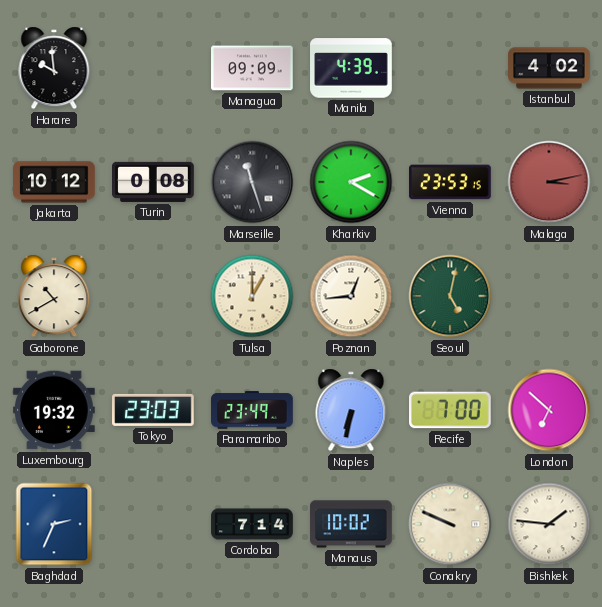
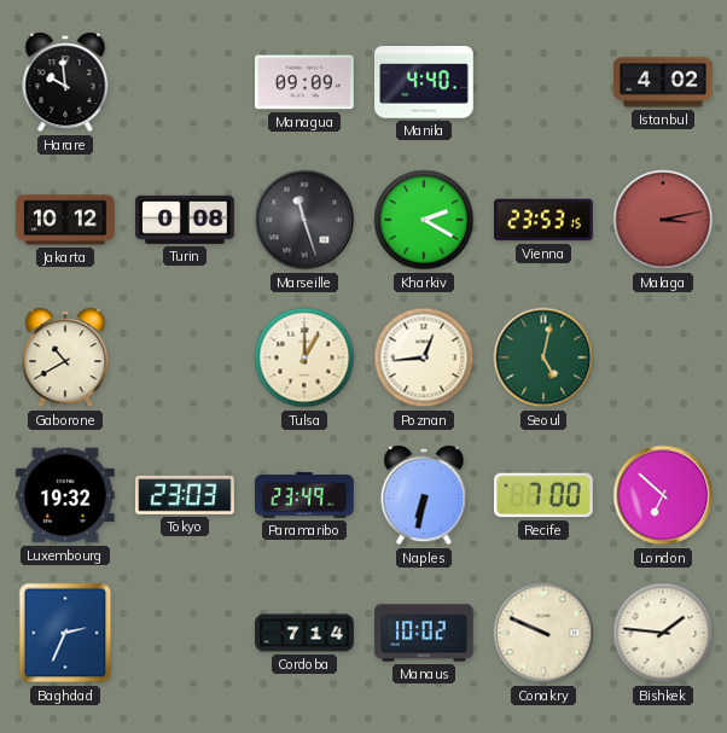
Manila: 4:39 -> 4:40
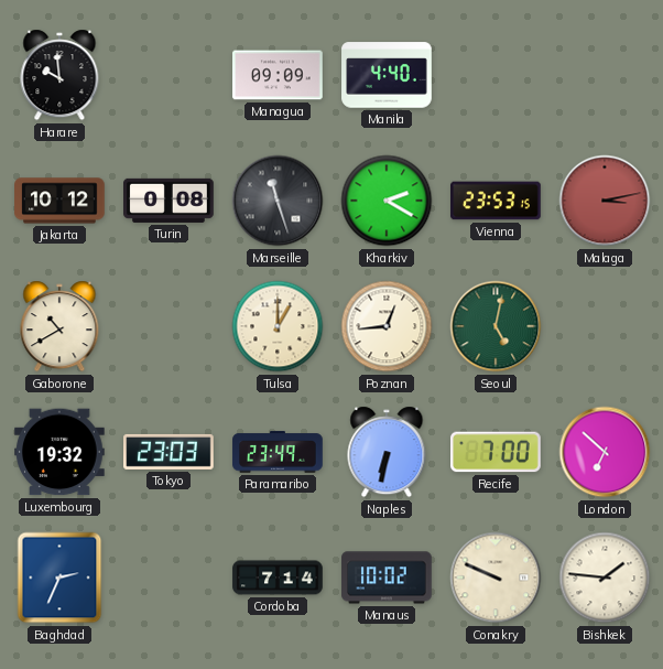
Istanbul: 4:02 -> none
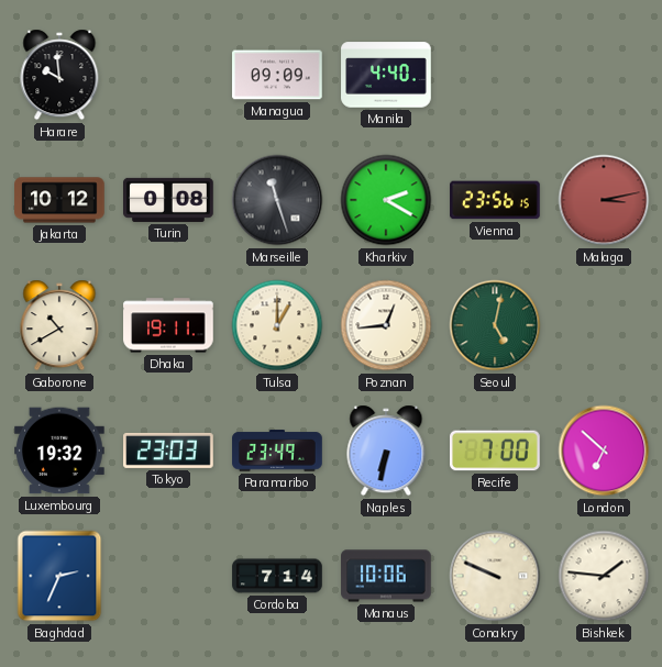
Vienna: 23:53 -> 23:56
Dhaka: none -> 19:11
Manaus: 10:02 -> 10:06
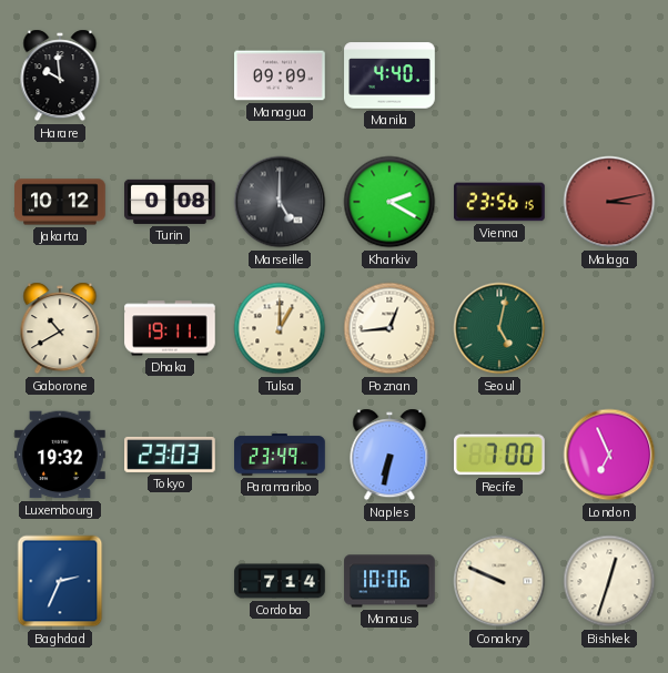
Marseille: 11:27 -> 5:00
London: 6:52 -> 6:56
Bishkek: 1:46 -> 12:33
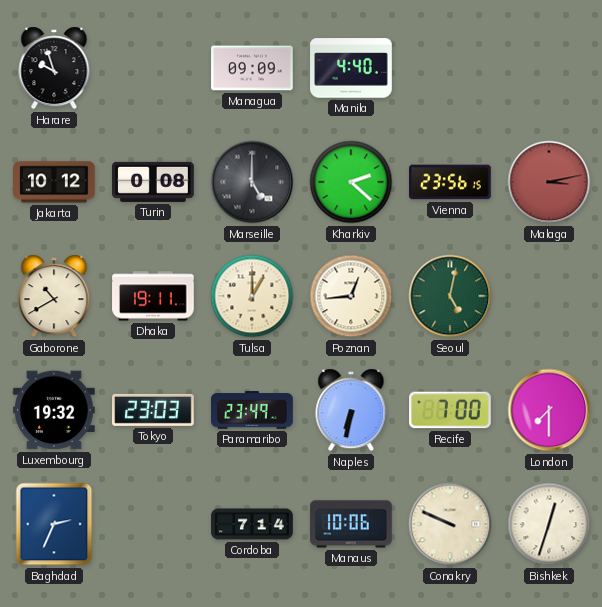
Harare: 9:59 -> 9:57
Kharkiv: 2:20 -> 2:22
London: 6:56 -> 7:30
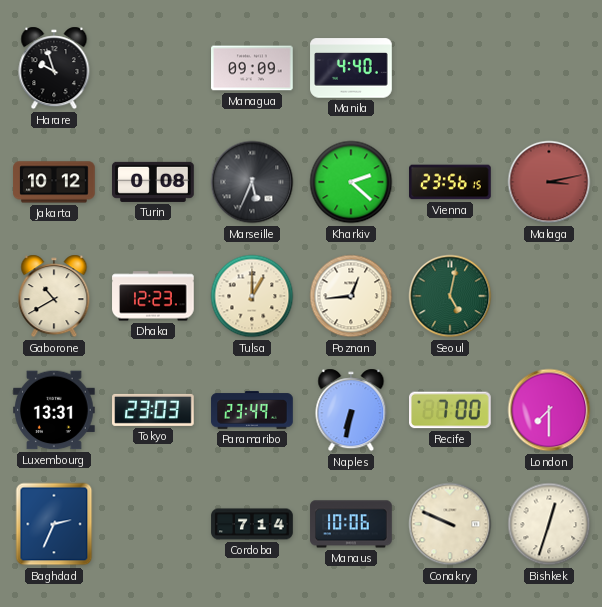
Marseille: 5:00 -> 5:34
Dhaka: 19:11 -> 12:23
Luxembourg: 19:32 -> 13:31
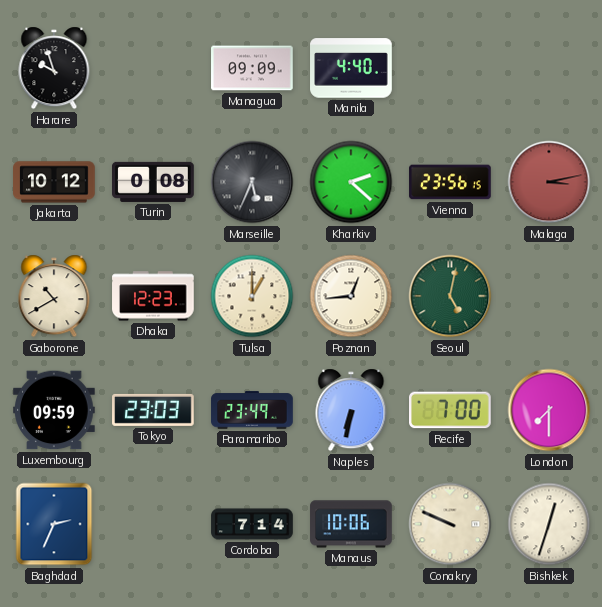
Luxembourg: 13:31 -> 09:59
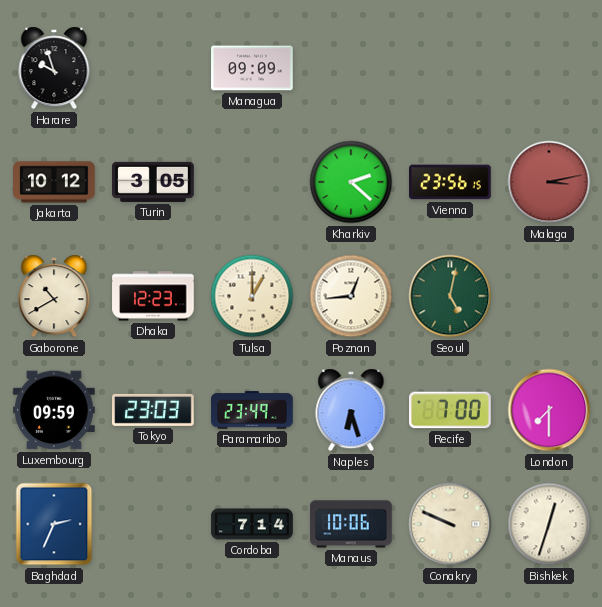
Manila: 4:40 -> none
Turin: 0:08 -> 3:05
Marseille: 5:34 -> none
Naples: 6:32 -> 6:27
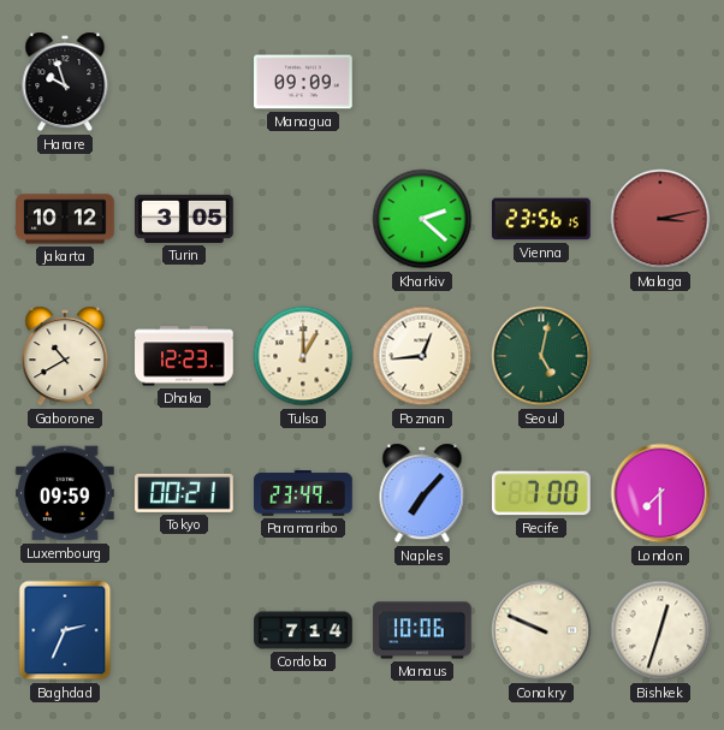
Tokyo: 23:03 -> 00:21
Naples: 6:27 -> 7:07
